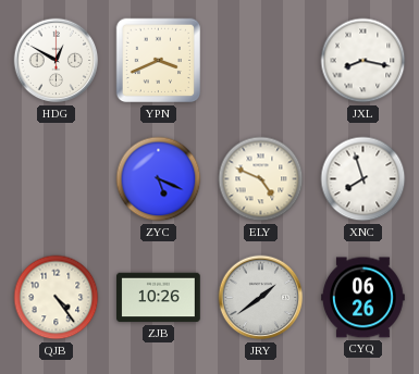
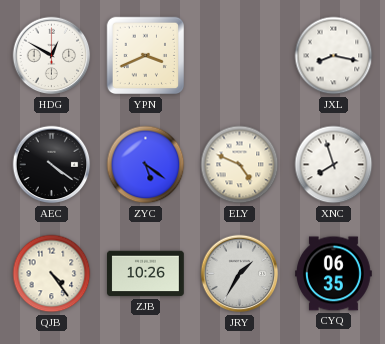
AEC: none -> 4:21
ZYC: 5:19 -> 5:21
JRY: 1:39 -> 1:35
CYQ: 06:26 -> 06:35
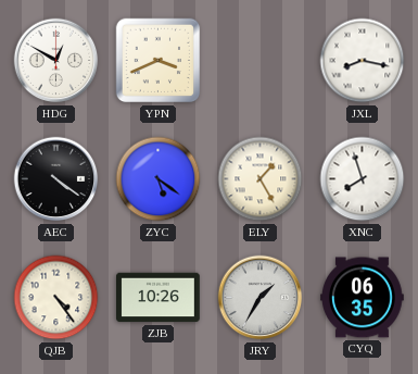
ELY: 4:49 -> 1:25
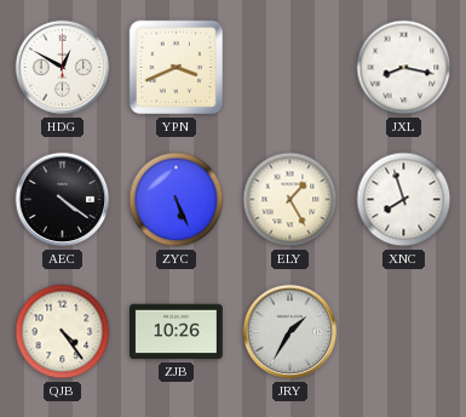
ZYC: 5:21 -> 5:26
CYQ: 06:35 -> none
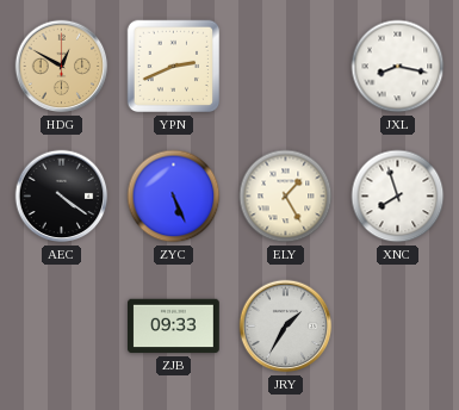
HDG dial: white -> champagne
YPN: 3:41 -> 2:41
QJB: 4:24 -> none
ZJB: 10:26 -> 09:33
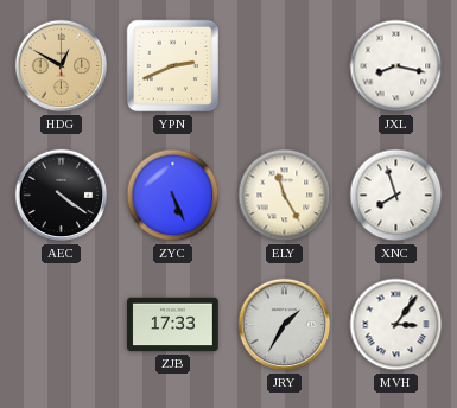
ELY: 1:25 -> 11:25
ZJB: 09:33 -> 17:33
MVH: none -> 3:06
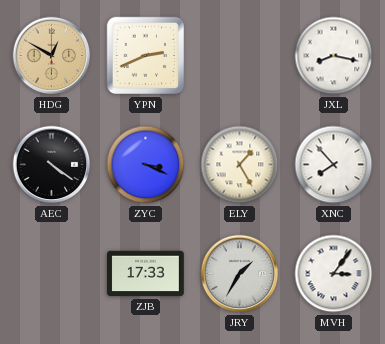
ZYC: 5:26 -> 3:19
ELY: 11:25 -> 1:25
XNC: 7:57 -> 7:53
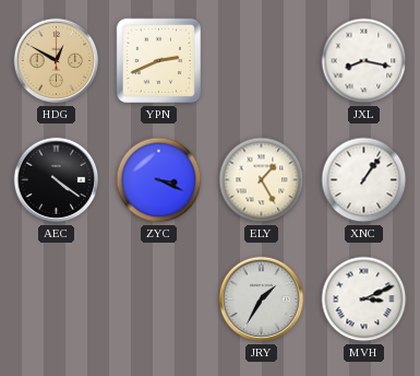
XNC: 7:53 -> 1:06
ZJB: 17:33 -> none
MVH: 3:06 -> 3:11
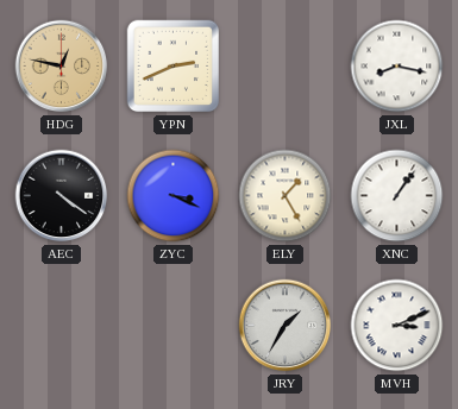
HDG: 12:50 -> 12:47
